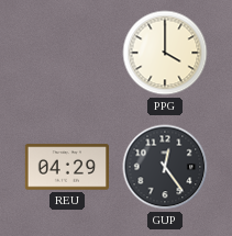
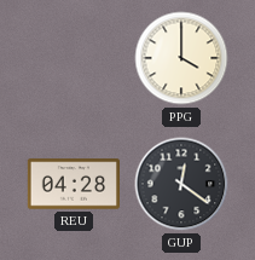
REU: 04:29 -> 04:28
GUP: 12:24 -> 12:21
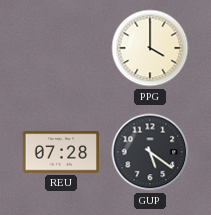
REU: 04:28 -> 07:28
GUP: 12:21 -> 5:21
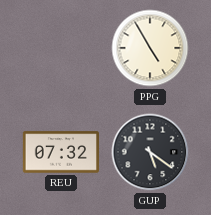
PPG: 4:00 -> 4:55
REU: 07:28 -> 07:32
